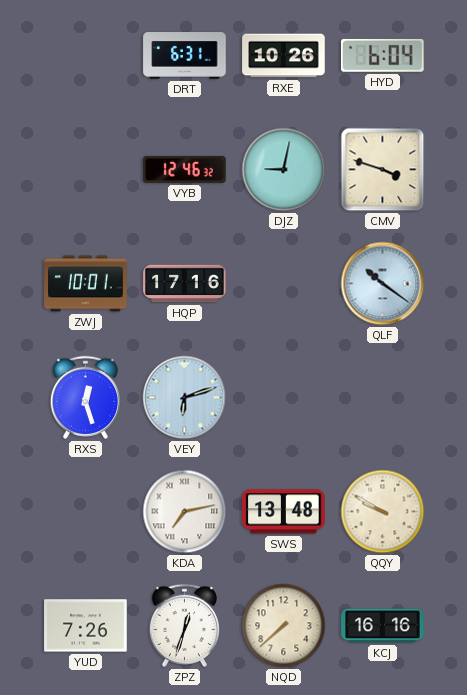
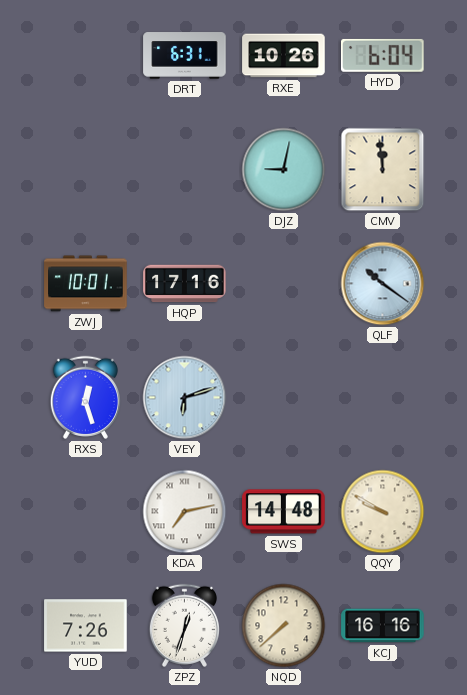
VYB: 12:46 -> none
CMV: 3:48 -> 11:59
SWS: 13:48 -> 14:48
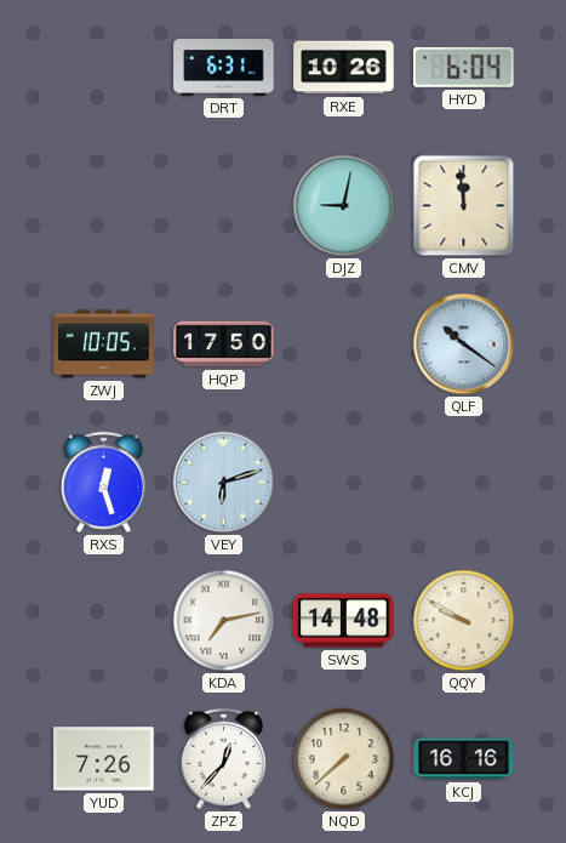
ZWJ: 10:01 -> 10:05
HQP: 17:16 -> 17:50
ZPZ: 12:33 -> 12:37
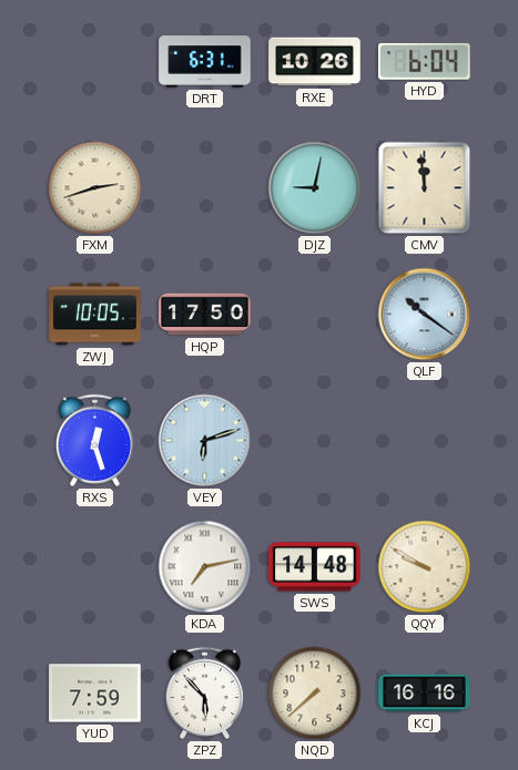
FXM: none -> 2:42
YUD: 7:26 -> 7:59
ZPZ: 12:37 -> 5:53
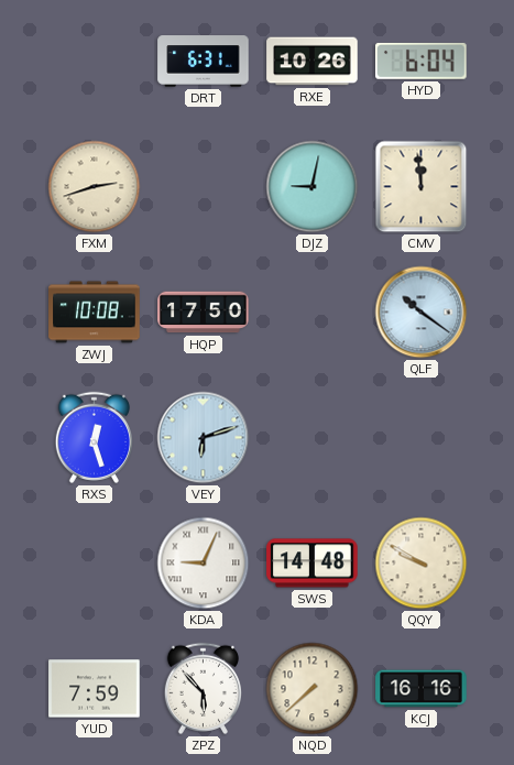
ZWJ: 10:05 -> 10:08
KDA: 7:13 -> 9:04
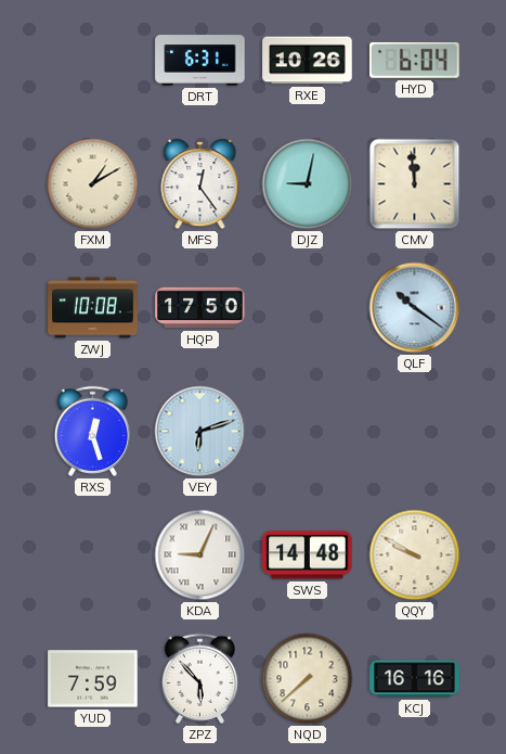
FXM: 2:42 -> 1:10
MFS: none -> 12:24
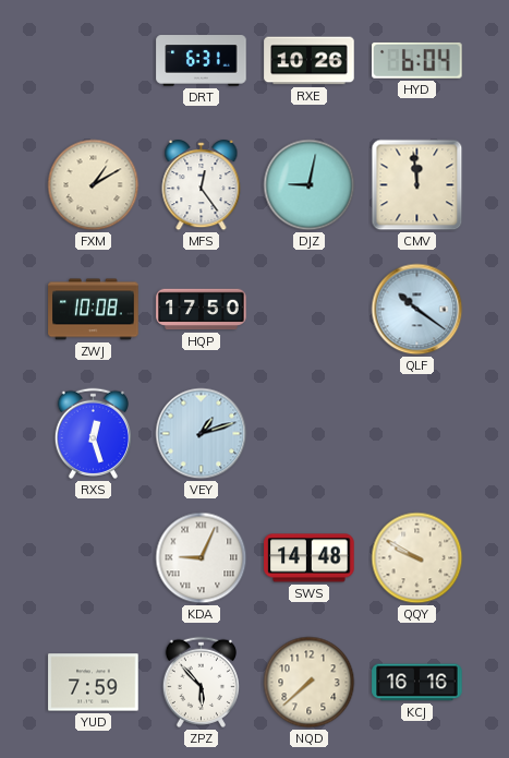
VEY: 6:12 -> 1:12
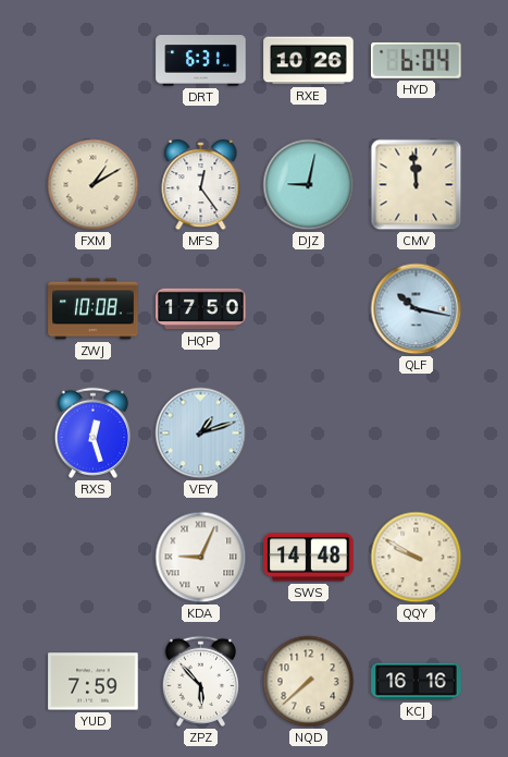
QLF: 10:21 -> 10:17
